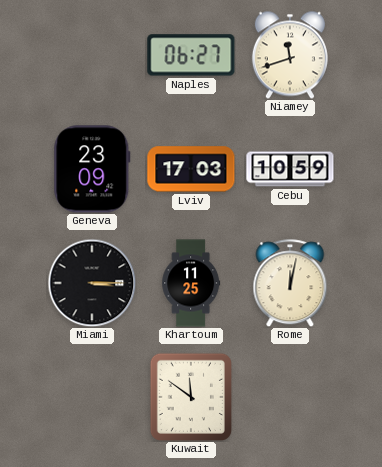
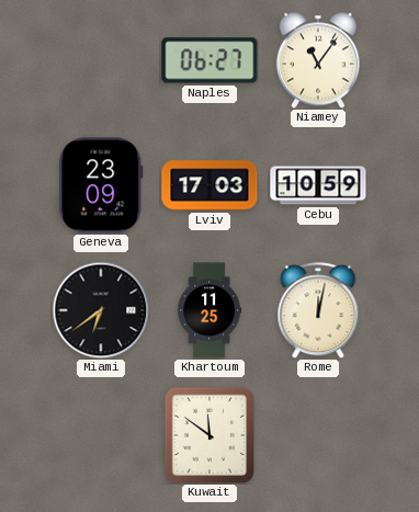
Niamey: 11:42 -> 11:06
Miami: 3:15 -> 6:39
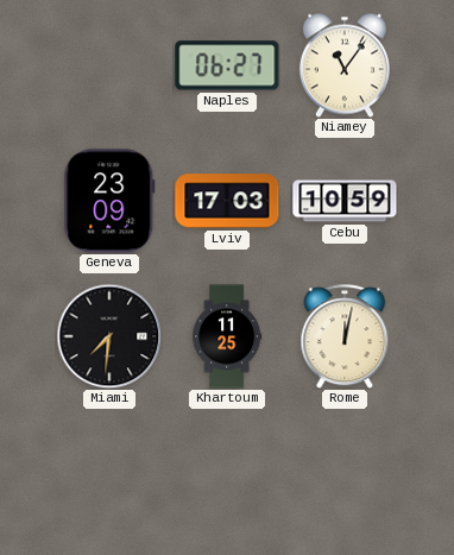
Miami: 6:39 -> 7:31
Kuwait: 11:51 -> none
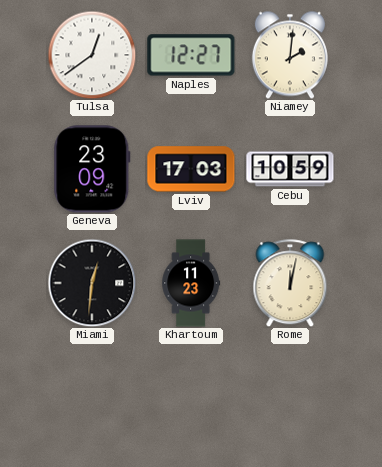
Tulsa: none -> 12:39
Naples: 06:27 -> 12:27
Niamey: 11:06 -> 2:01
Miami: 7:31 -> 12:31
Khartoum: 11:25 -> 11:23
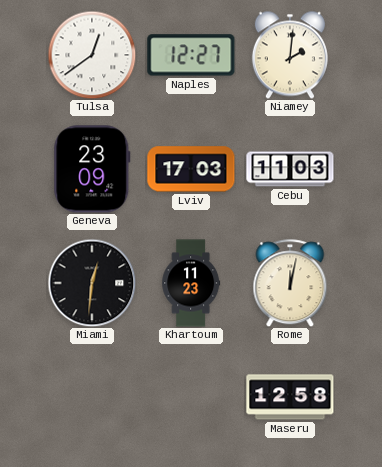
Cebu: 10:59 -> 11:03
Maseru: none -> 12:58
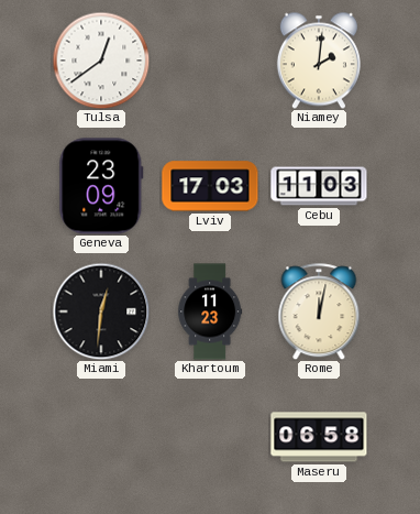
Naples: 12:27 -> none
Maseru: 12:58 -> 06:58
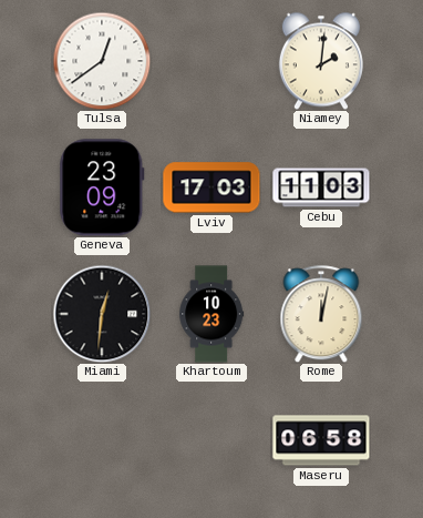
Khartoum: 11:23 -> 10:23
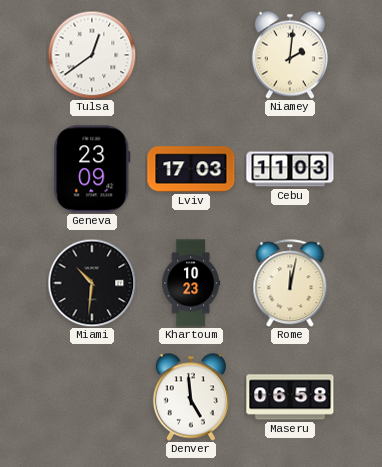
Miami: 12:31 -> 10:31
Denver: none -> 4:59
